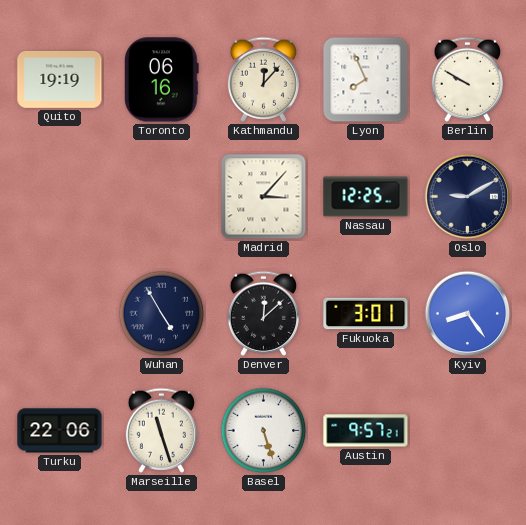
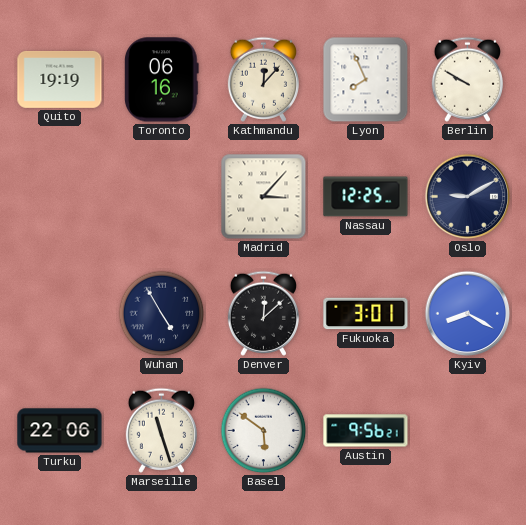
Kyiv: 8:24 -> 8:20
Basel: 5:27 -> 5:51
Austin: 9:57 -> 9:56
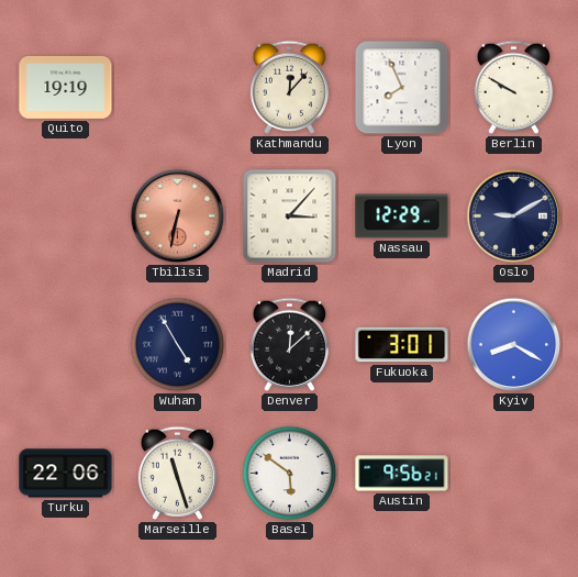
Toronto: 06:16 -> none
Tbilisi: none -> 6:32
Nassau: 12:25 -> 12:29
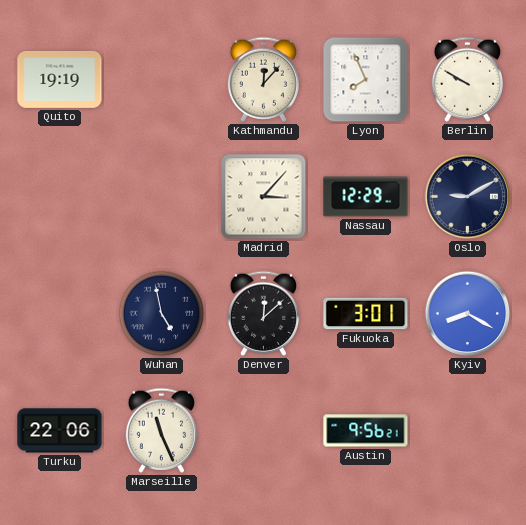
Tbilisi: 6:32 -> none
Wuhan: 4:55 -> 4:58
Marseille: 11:27 -> 11:26
Basel: 5:51 -> none
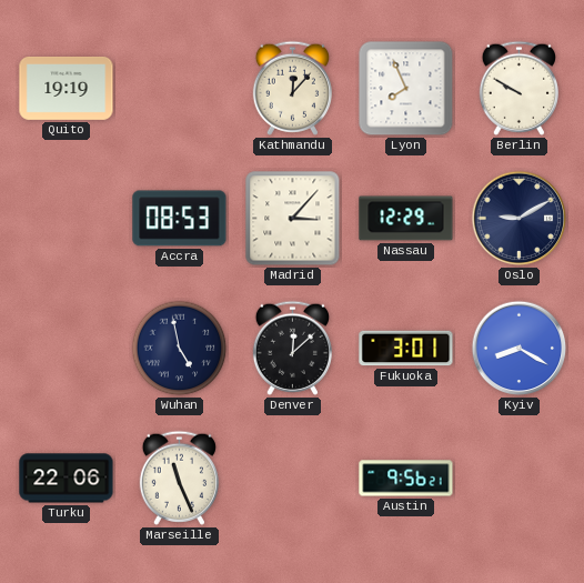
Accra: none -> 08:53
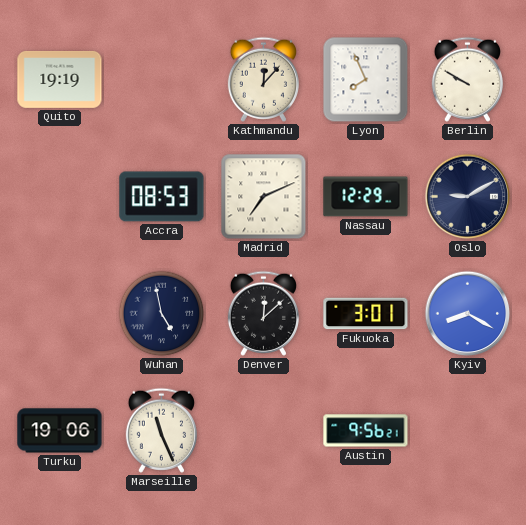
Madrid: 3:07 -> 7:11
Turku: 22:06 -> 19:06
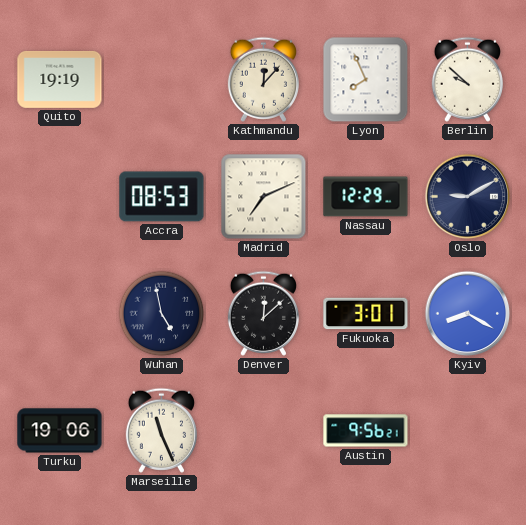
Berlin: 9:50 -> 9:52
